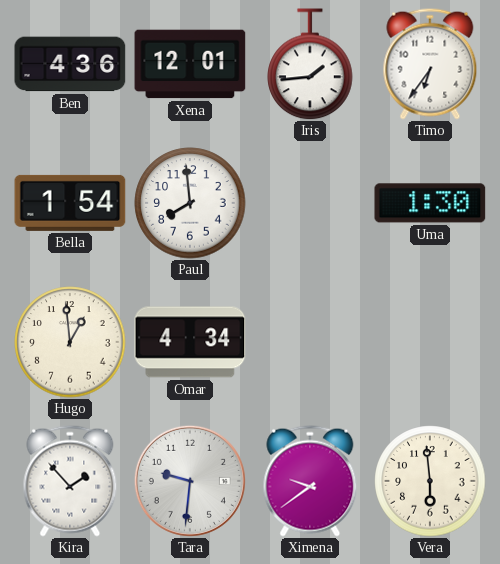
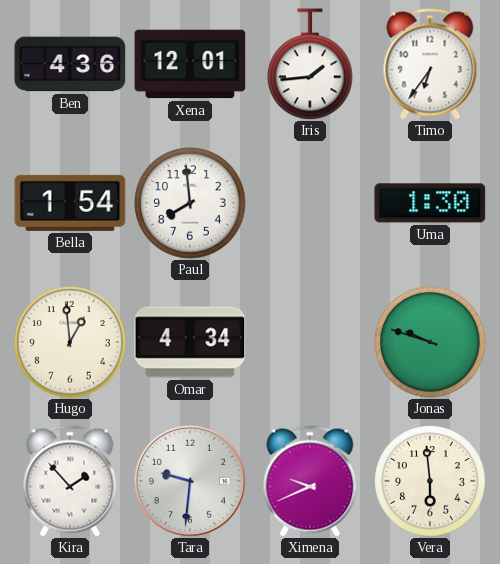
Jonas: none -> 9:48
Ximena: 9:39 -> 9:41
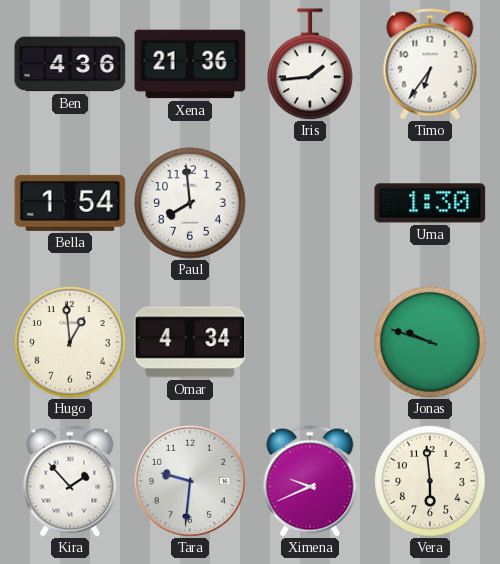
Xena: 12:01 -> 21:36
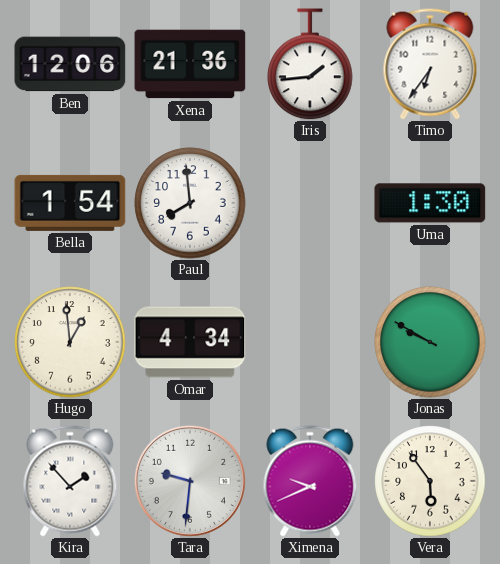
Ben: 4:36 -> 12:06
Jonas: 9:48 -> 9:50
Vera: 5:59 -> 5:54
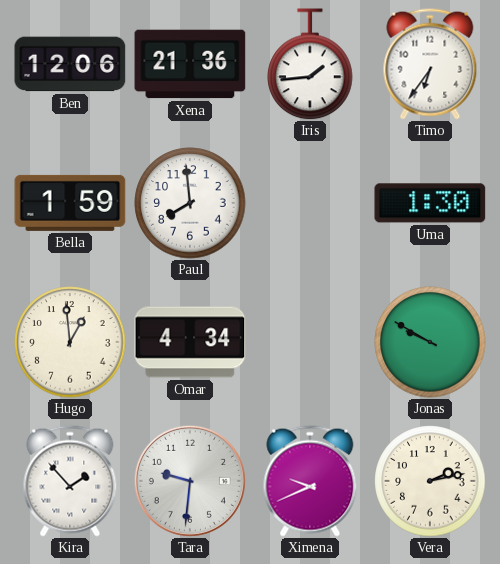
Bella: 1:54 -> 1:59
Vera: 5:54 -> 2:13
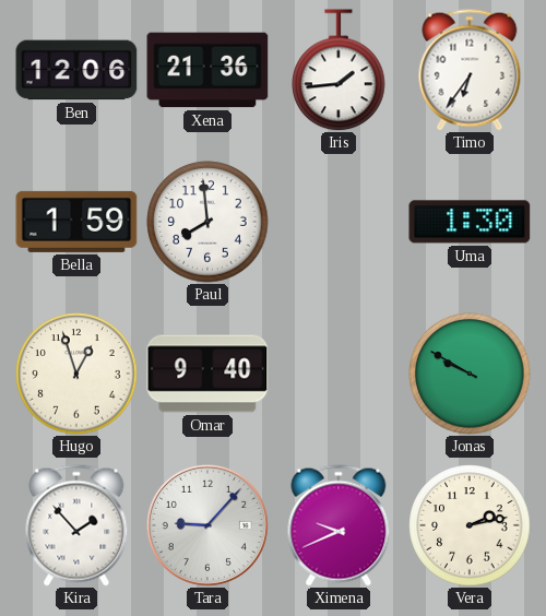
Hugo: 12:59 -> 12:57
Omar: 4:34 -> 9:40
Tara: 9:31 -> 9:07
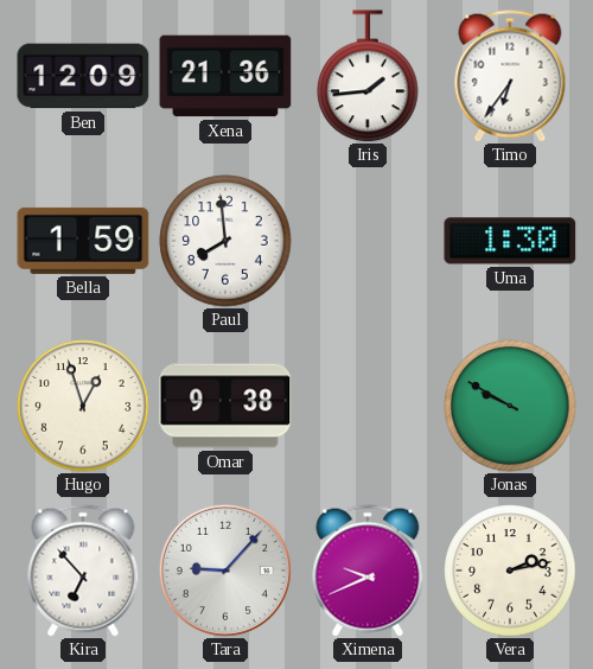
Ben: 12:06 -> 12:09
Omar: 9:40 -> 9:38
Kira: 1:53 -> 6:53
